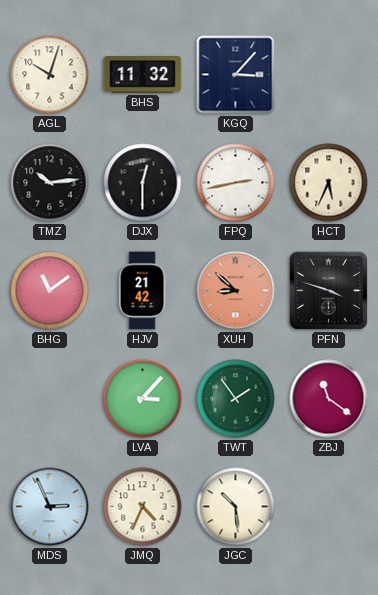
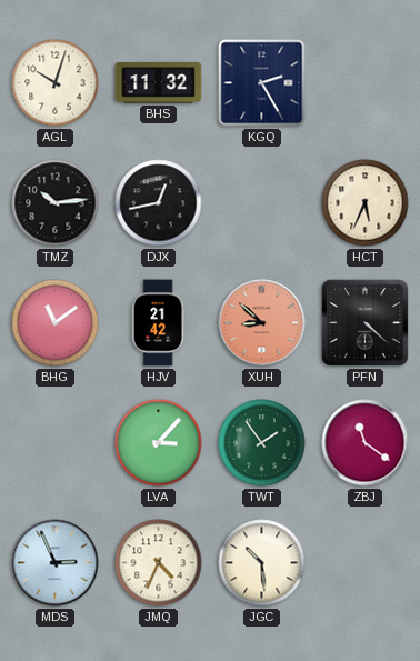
KGQ: 3:07 -> 2:25
DJX: 12:30 -> 12:43
FPQ: 2:43 -> none
PFN: 3:48 -> 4:22
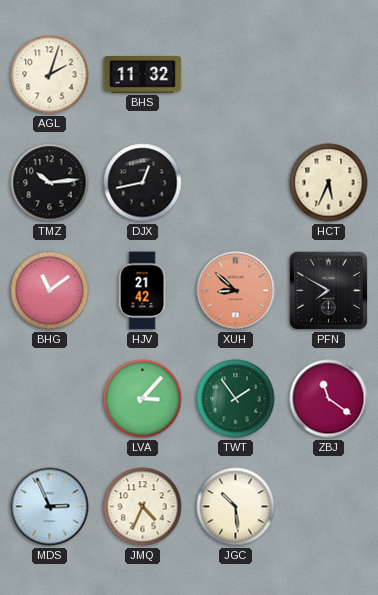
AGL: 10:03 -> 2:03
KGQ: 2:25 -> none
PFN: 4:22 -> 7:50
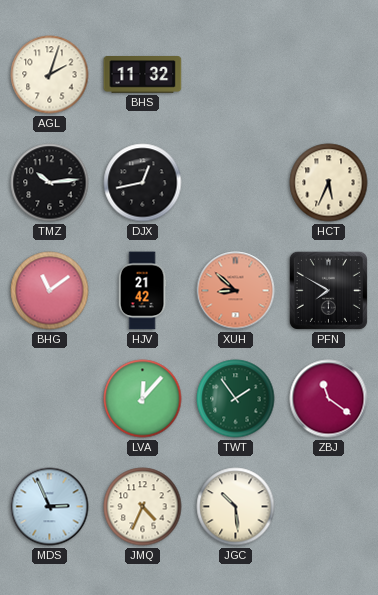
LVA: 3:07 -> 12:07
